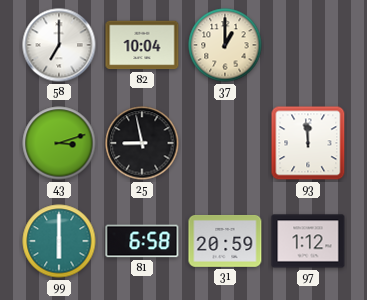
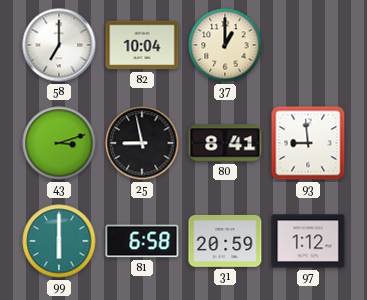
80: none -> 8:41
93: 11:59 -> 8:59
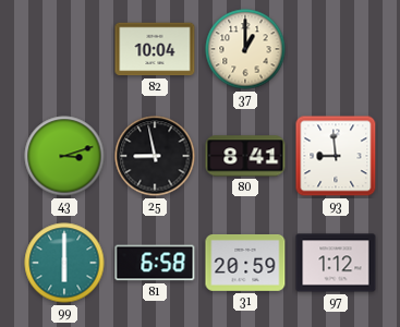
58: 7:00 -> none
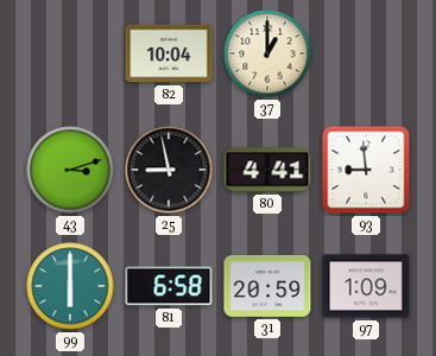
80: 8:41 -> 4:41
97: 1:12 -> 1:09
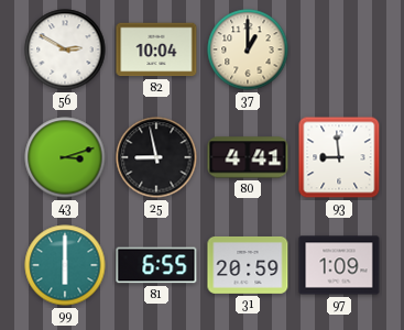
56: none -> 2:50
81: 6:58 -> 6:55
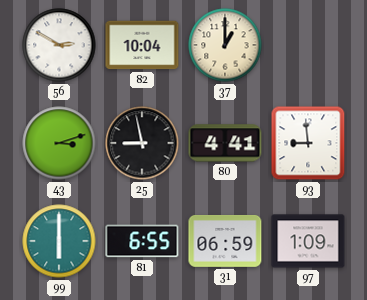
31: 20:59 -> 06:59
